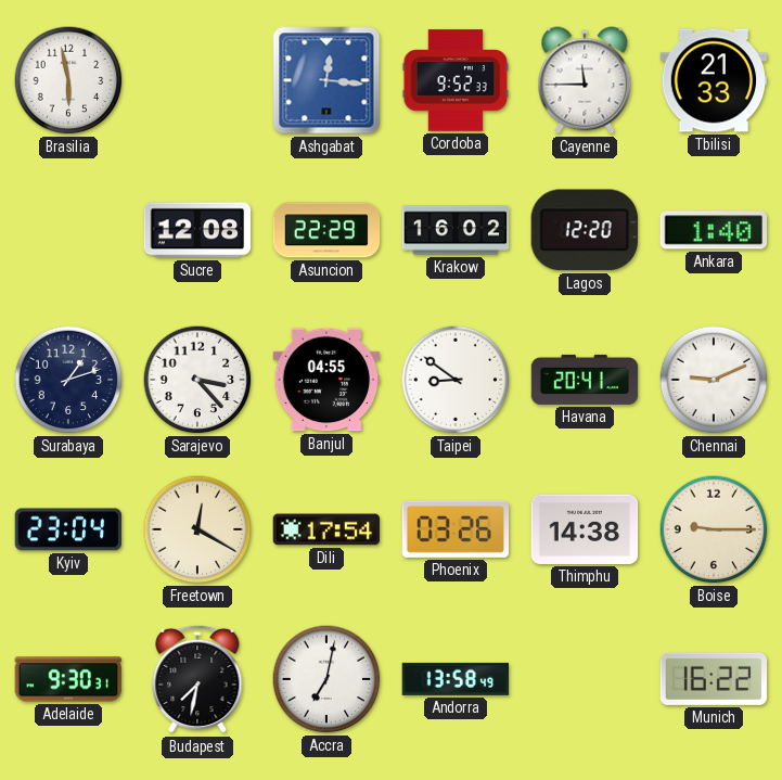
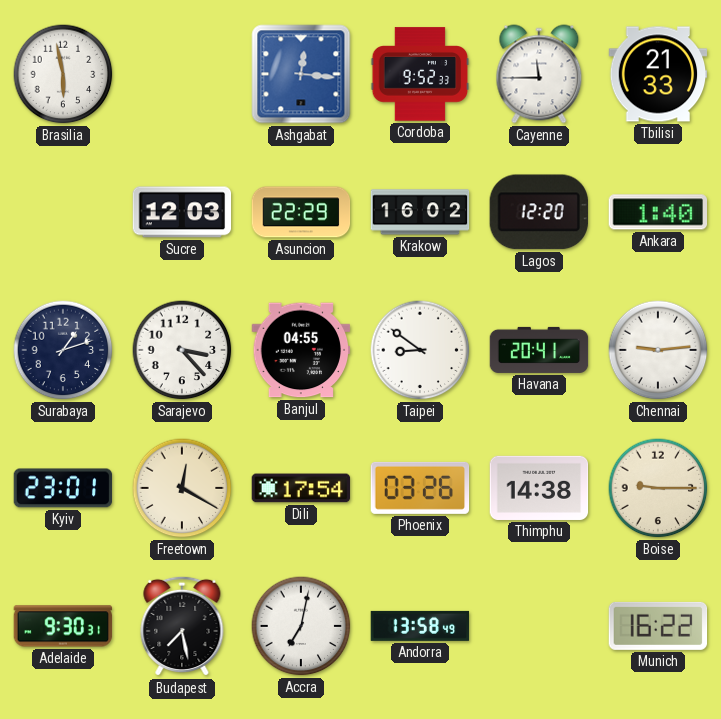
Sucre: 12:08 -> 12:03
Chennai: 9:11 -> 9:14
Kyiv: 23:04 -> 23:01
Budapest: 7:32 -> 7:28
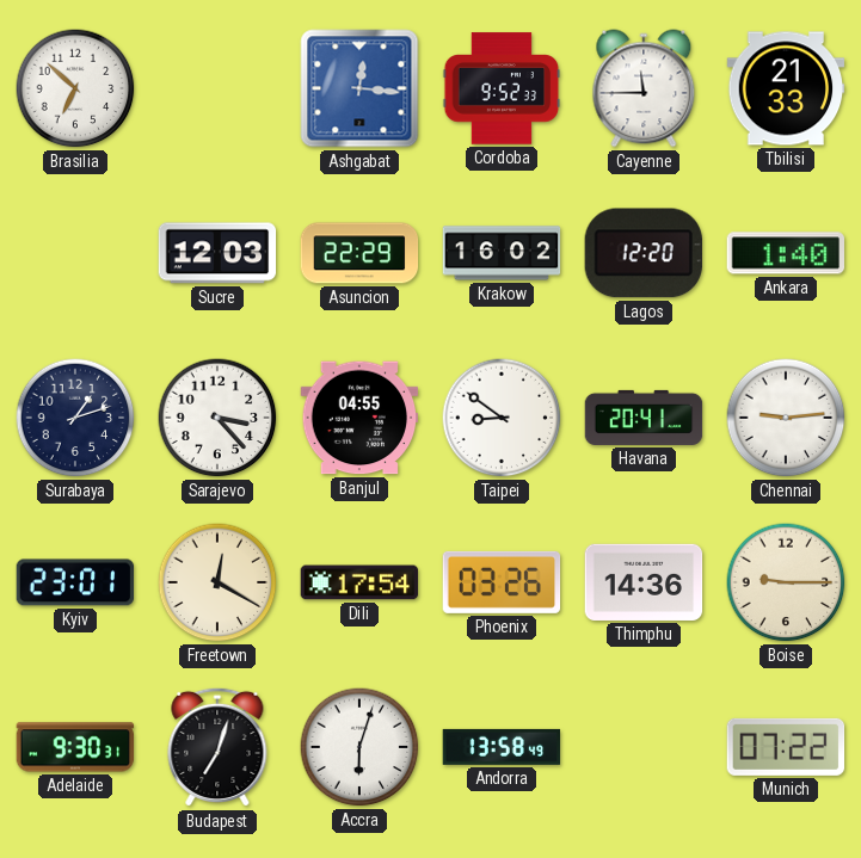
Brasilia: 5:58 -> 6:52
Thimphu: 14:38 -> 14:36
Budapest: 7:28 -> 7:03
Accra: 7:02 -> 6:03
Munich: 16:22 -> 07:22
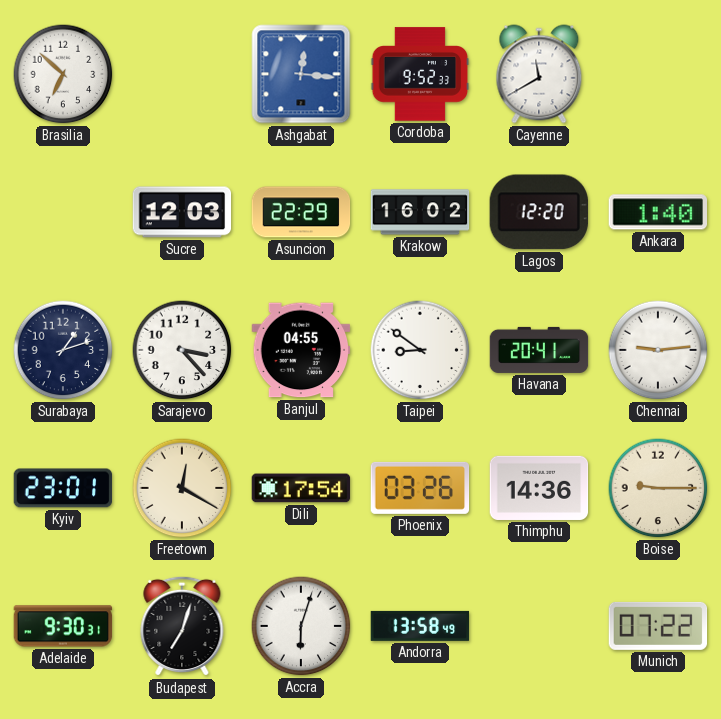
Cayenne: 11:45 -> 11:40
Tbilisi: 21:33 -> none
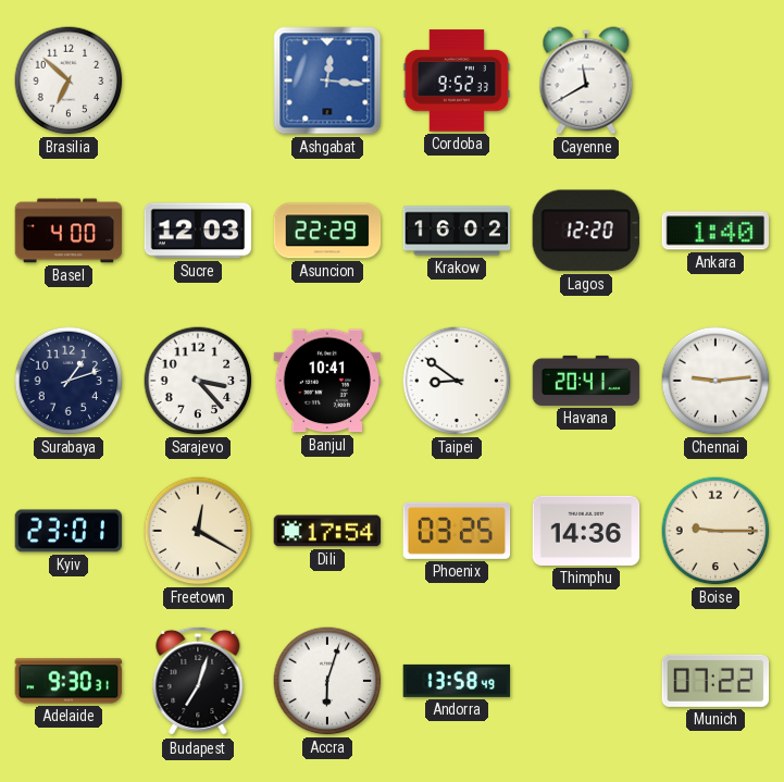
Basel: none -> 4:00
Banjul: 04:55 -> 10:41
Phoenix: 03:26 -> 03:25
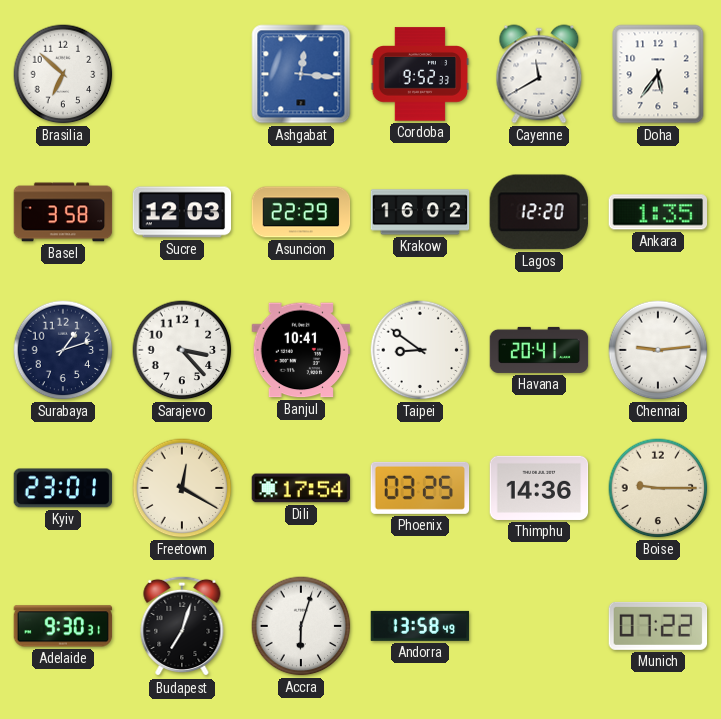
Doha: none -> 5:36
Basel: 4:00 -> 3:58
Ankara: 1:40 -> 1:35
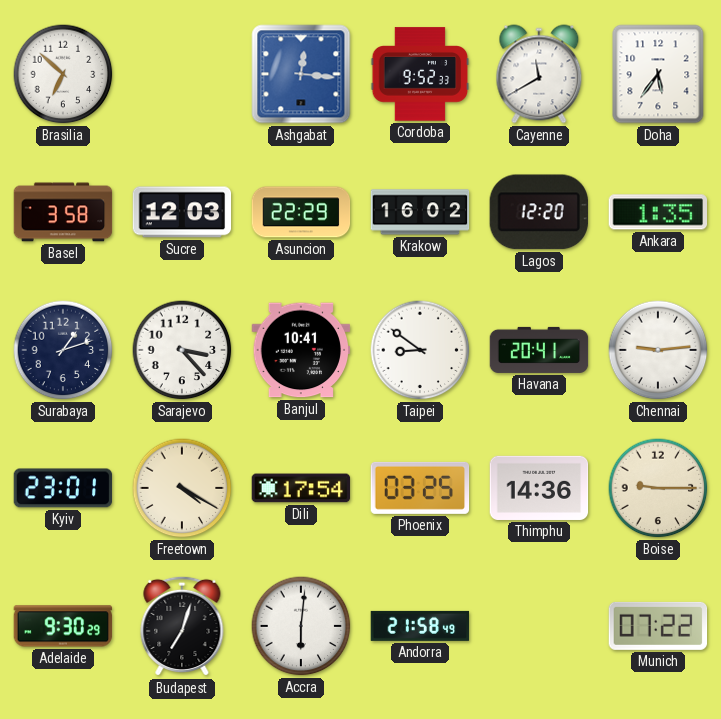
Freetown: 12:20 -> 4:20
Adelaide: 9:30:31 -> 9:30:29
Accra: 6:03 -> 6:01
Andorra: 13:58 -> 21:58
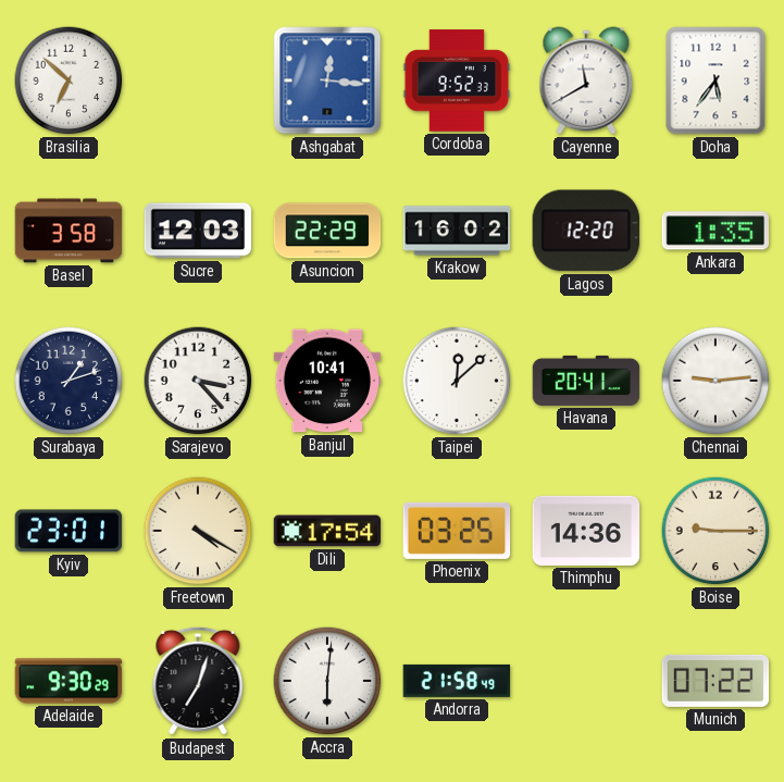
Taipei: 8:51 -> 12:08
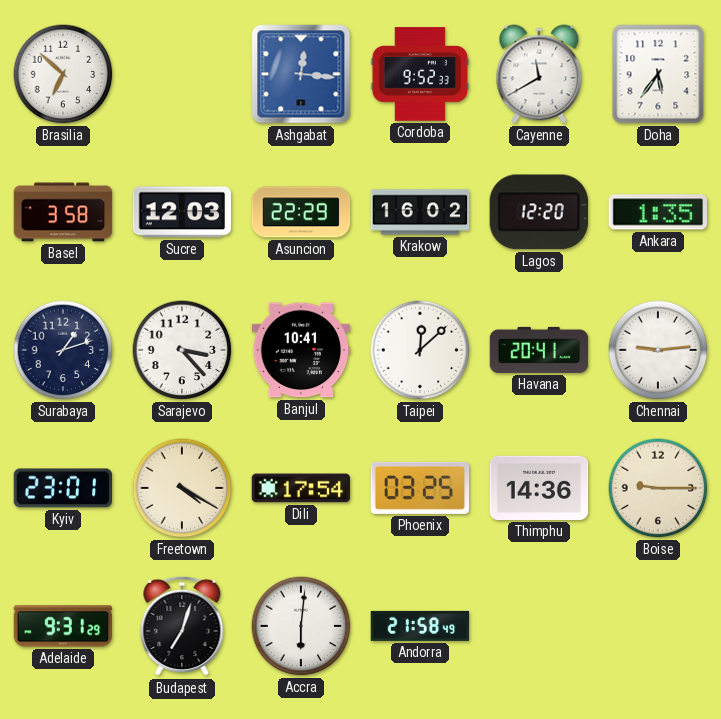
Adelaide: 9:30 -> 9:31
Munich: 07:22 -> none
